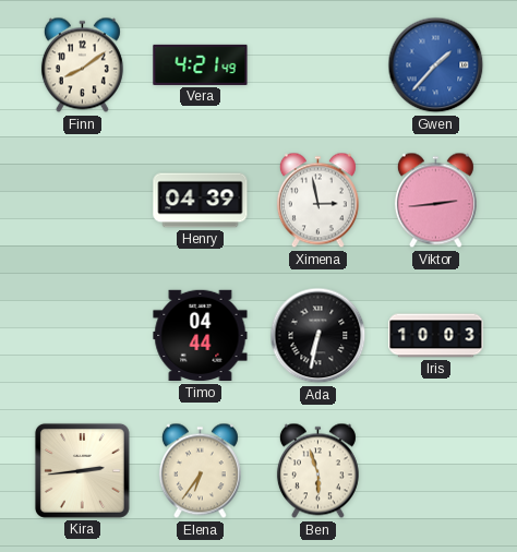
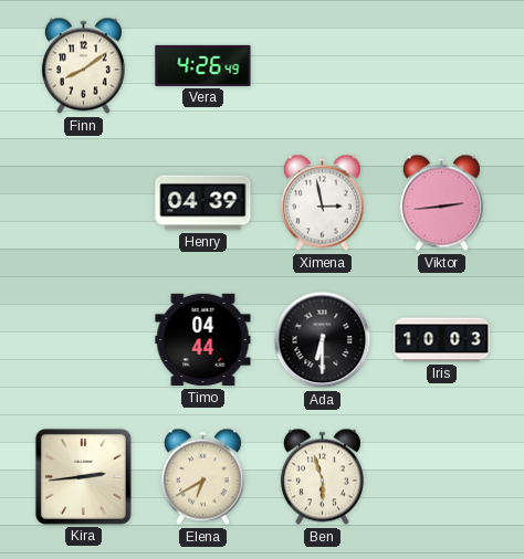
Vera: 4:21 -> 4:26
Gwen: 1:37 -> none
Ada: 6:32 -> 6:30
Elena: 6:36 -> 6:40
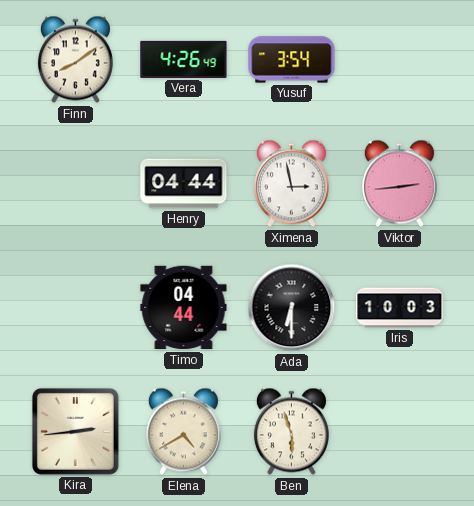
Yusuf: none -> 3:54
Henry: 04:39 -> 04:44
Elena: 6:40 -> 4:40
